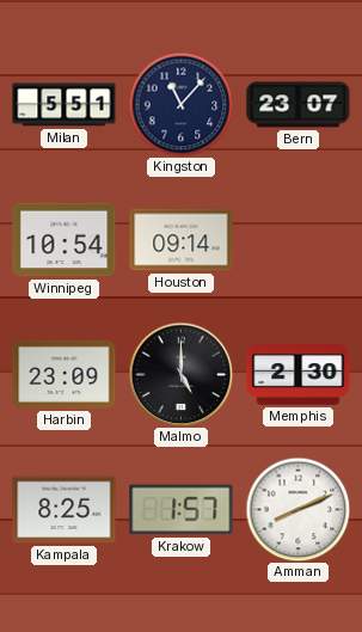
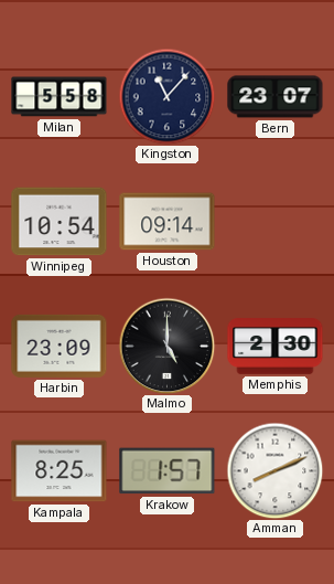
Milan: 5:51 -> 5:58
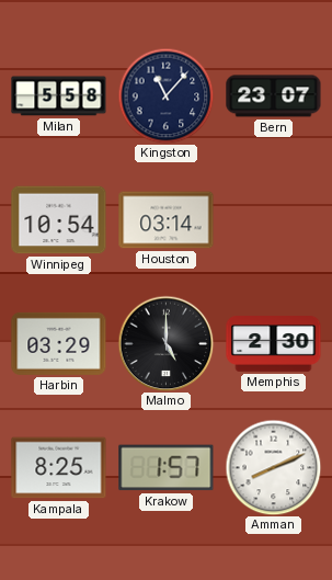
Houston: 09:14 -> 03:14
Harbin: 23:09 -> 03:29
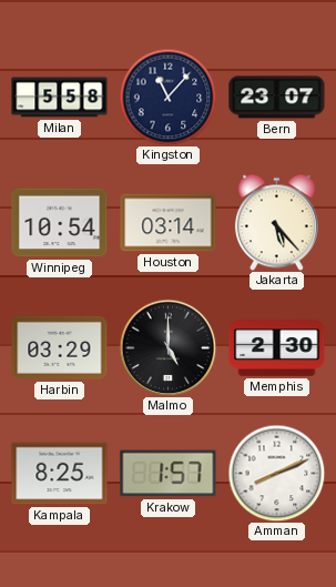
Jakarta: none -> 5:23
